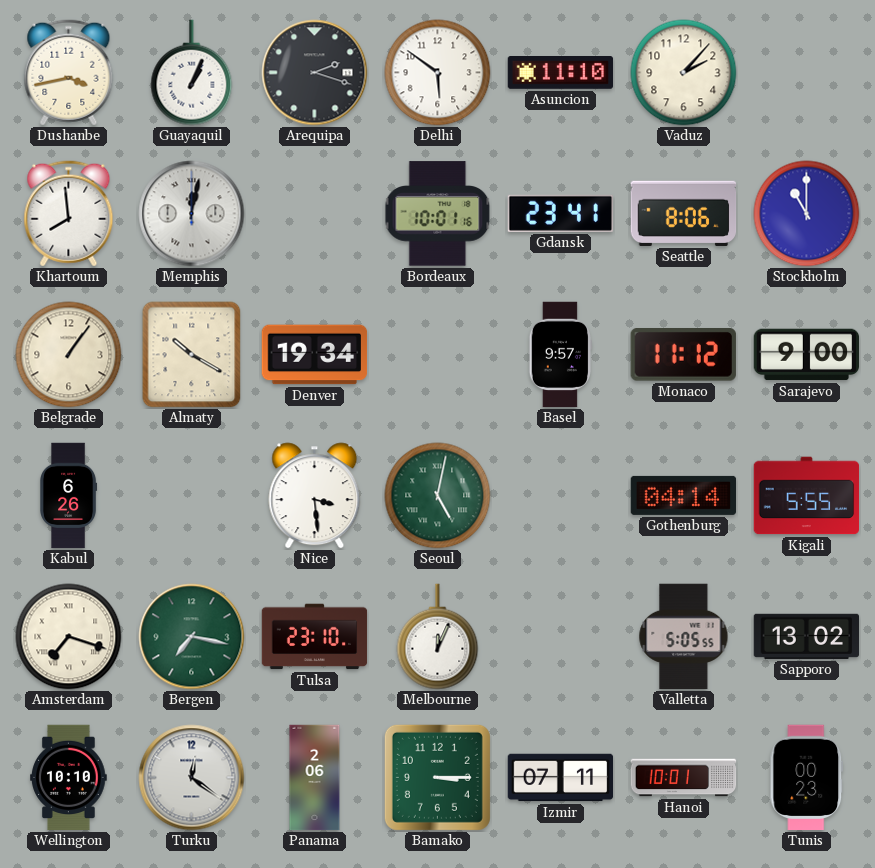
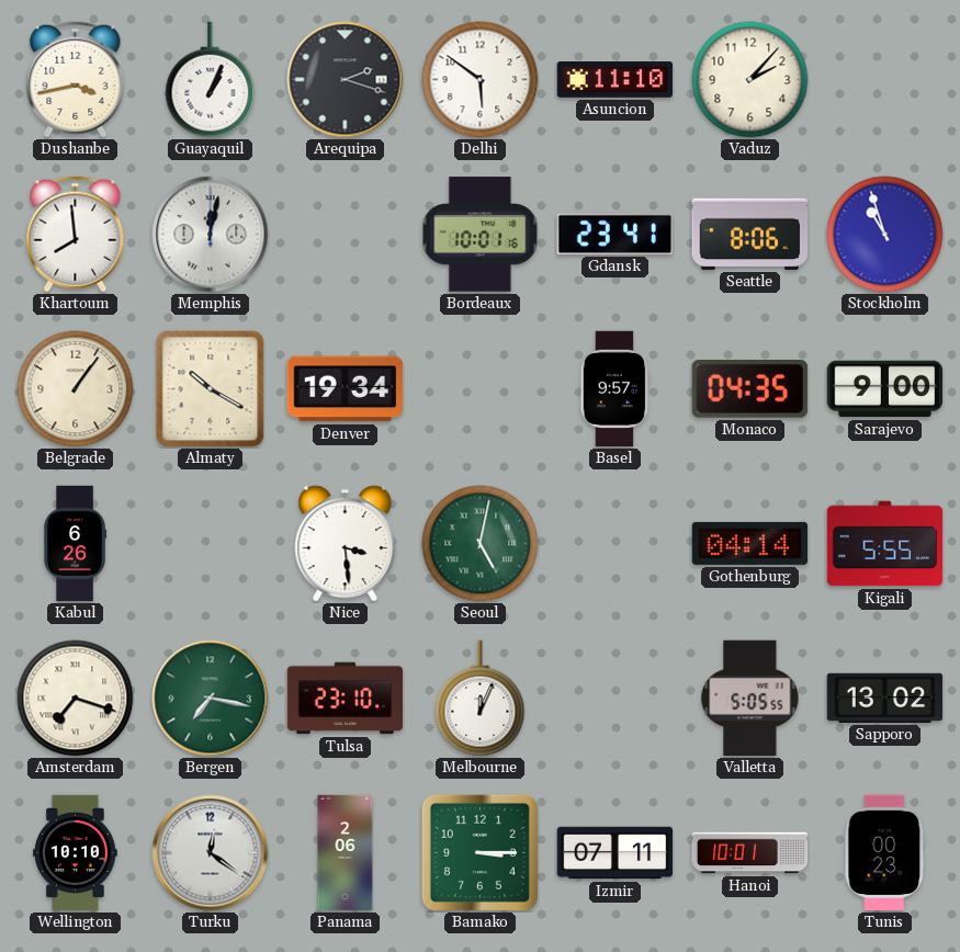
Stockholm: 11:00 -> 10:57
Monaco: 11:12 -> 04:35
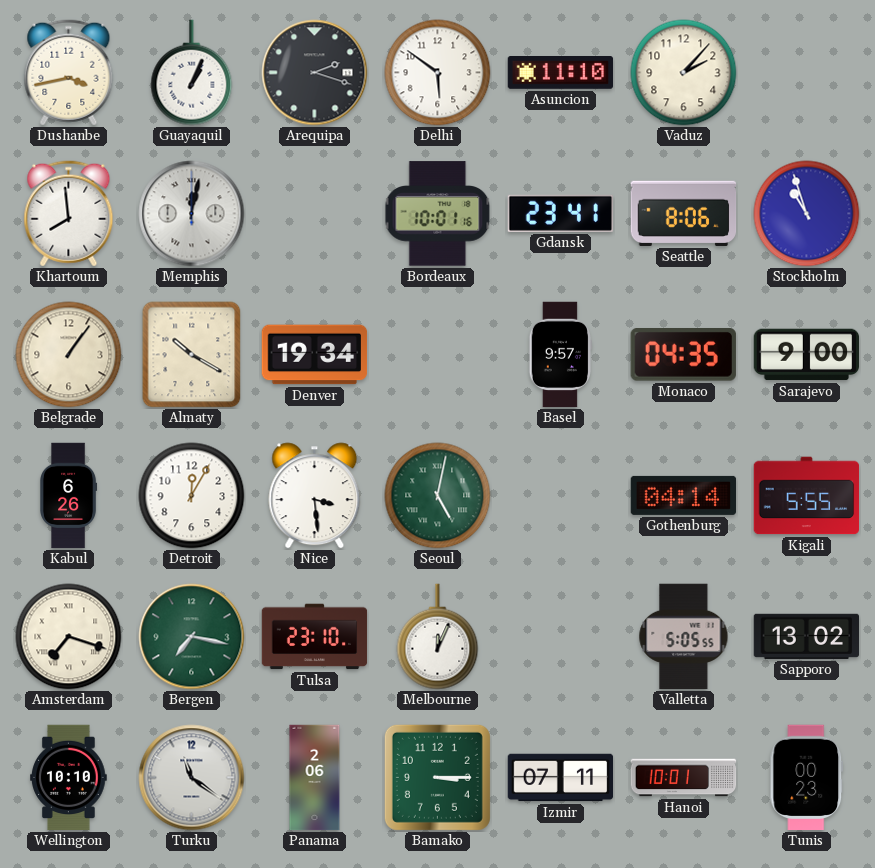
Detroit: none -> 12:05
Turku: 12:21 -> 11:21
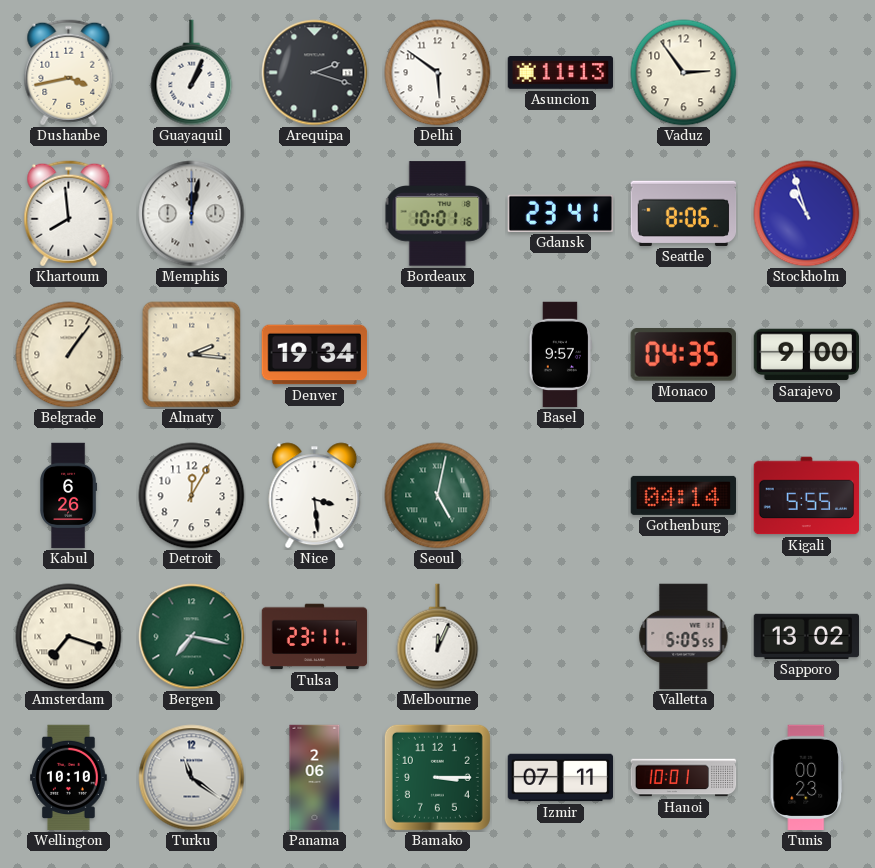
Asuncion: 11:10 -> 11:13
Vaduz: 2:07 -> 2:54
Almaty: 10:20 -> 2:16
Tulsa: 23:10 -> 23:11
